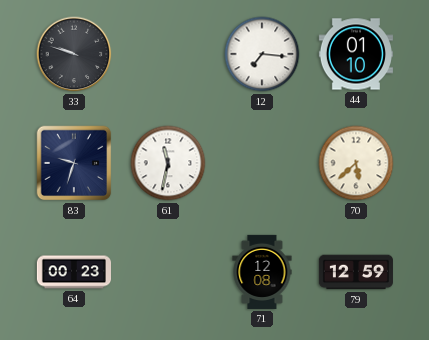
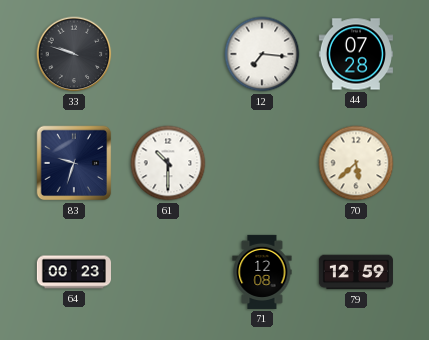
44: 01:10 -> 07:28
61: 11:32 -> 10:30
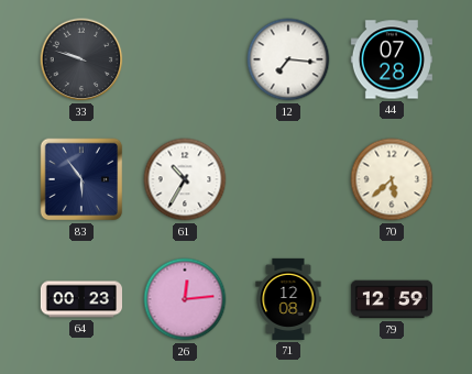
83: 9:33 -> 5:54
61: 10:30 -> 10:35
26: none -> 12:14
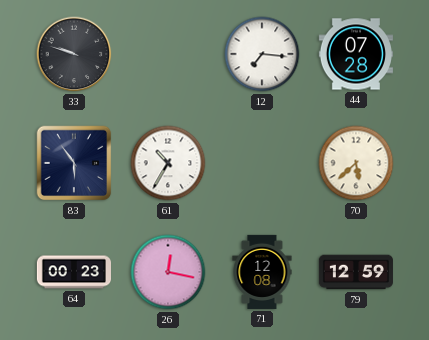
26: 12:14 -> 12:17
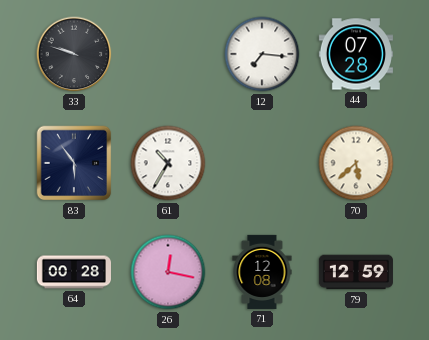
64: 00:23 -> 00:28
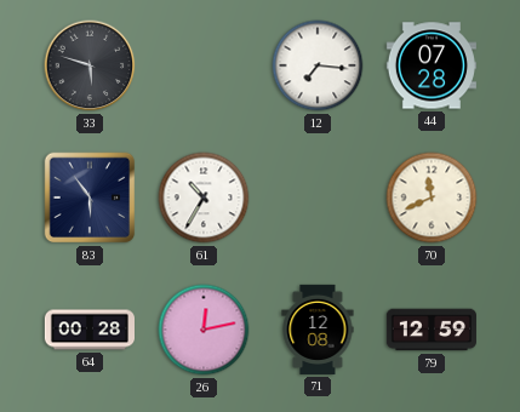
33: 9:48 -> 5:48
70: 5:38 -> 11:41
26: 12:17 -> 12:13
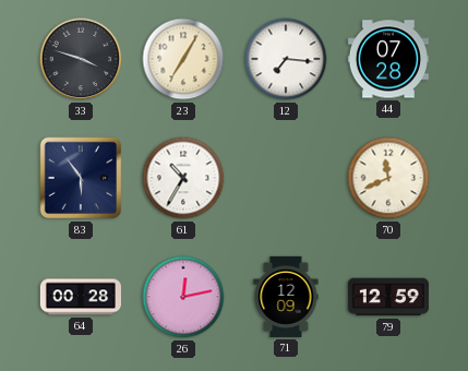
33: 5:48 -> 3:48
23: none -> 7:05
71: 12:08 -> 12:09
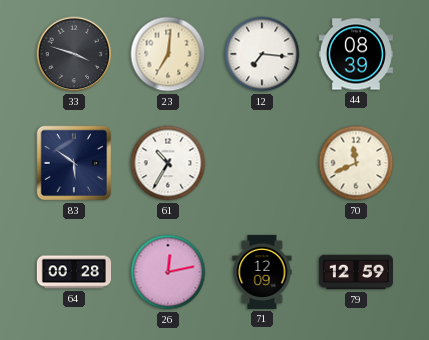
23: 7:05 -> 7:01
44: 07:28 -> 08:39
83: 5:54 -> 5:51
